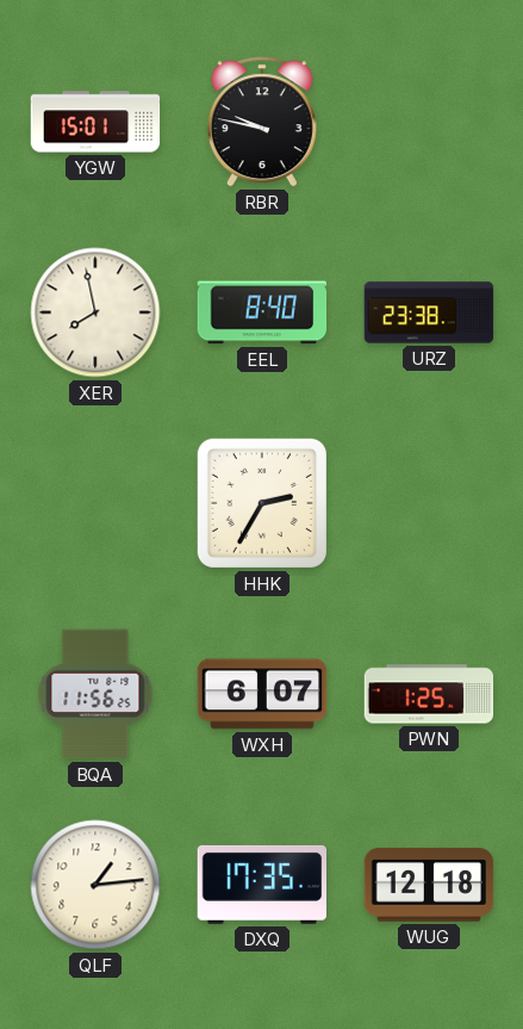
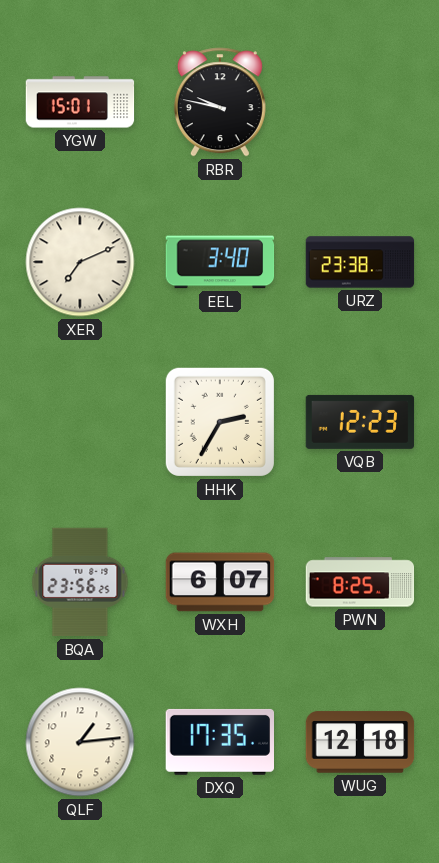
XER: 7:58 -> 7:11
EEL: 8:40 -> 3:40
VQB: none -> 12:23
BQA: 11:56 -> 23:56
PWN: 1:25 -> 8:25
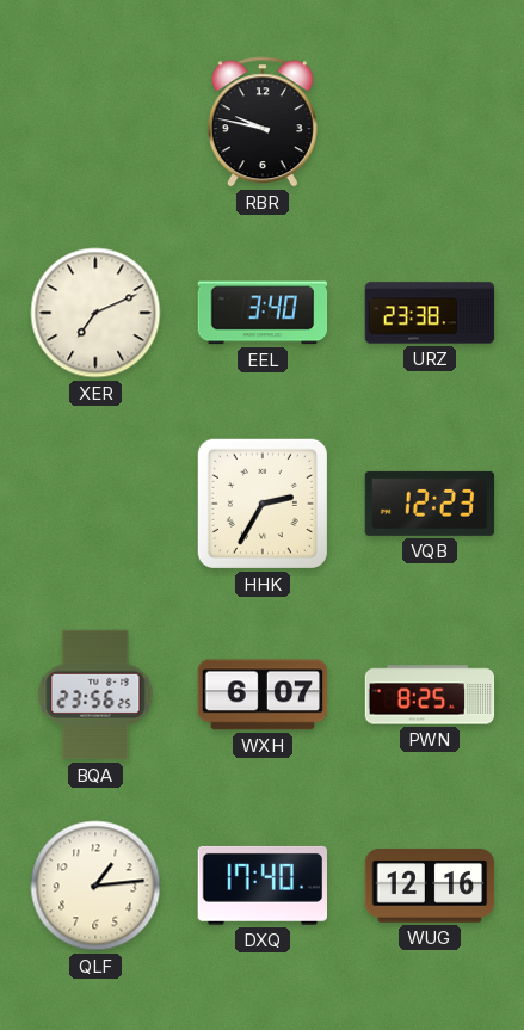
YGW: 15:01 -> none
DXQ: 17:35 -> 17:40
WUG: 12:18 -> 12:16
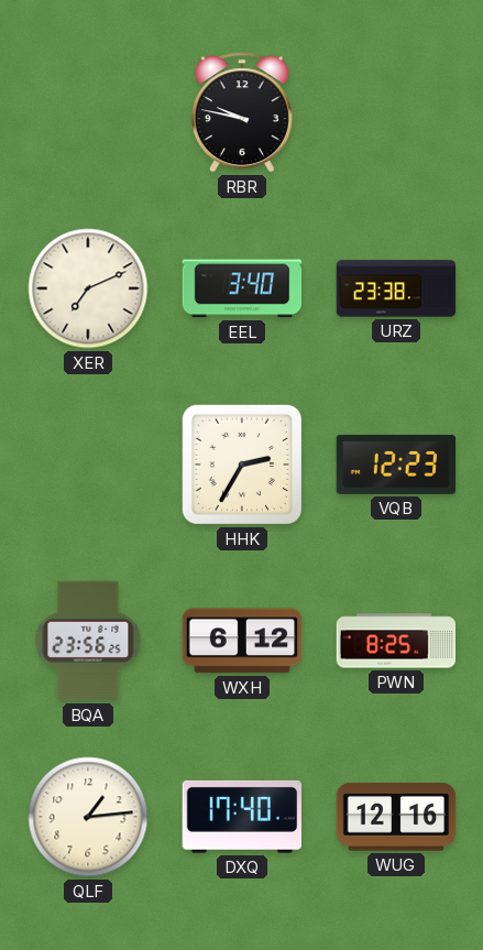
WXH: 6:07 -> 6:12
